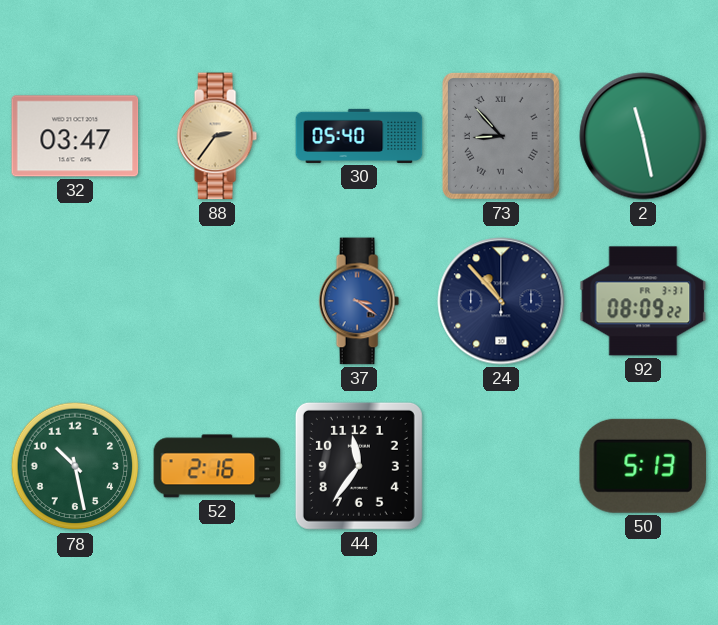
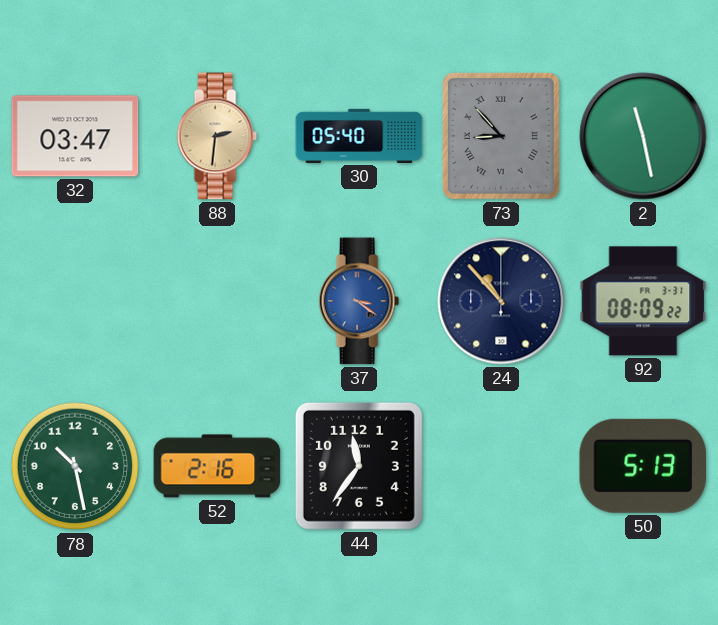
88: 2:36 -> 2:31
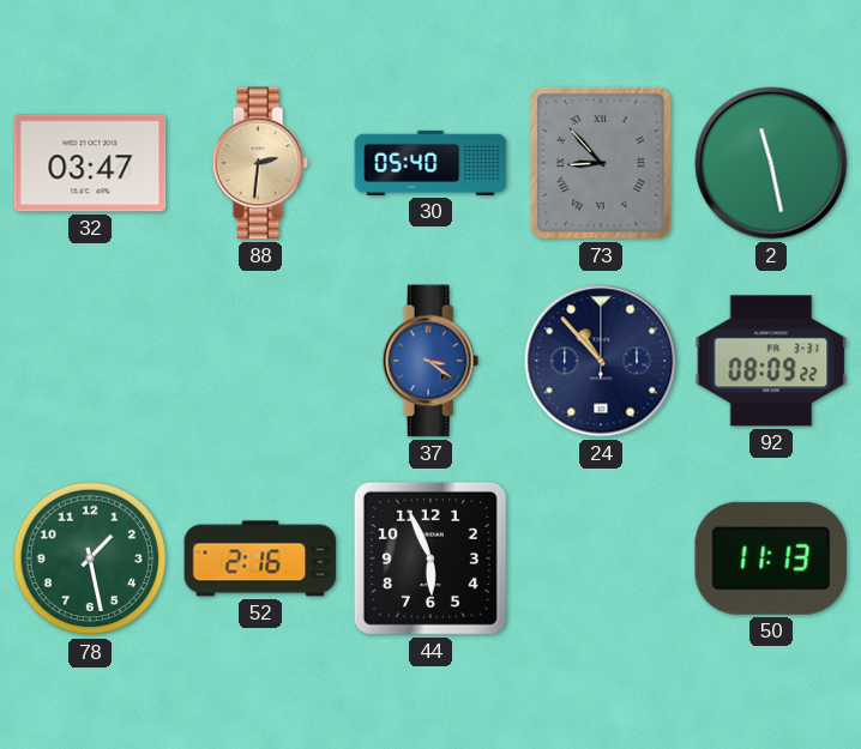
78: 10:28 -> 1:28
44: 11:36 -> 5:56
50: 5:13 -> 11:13
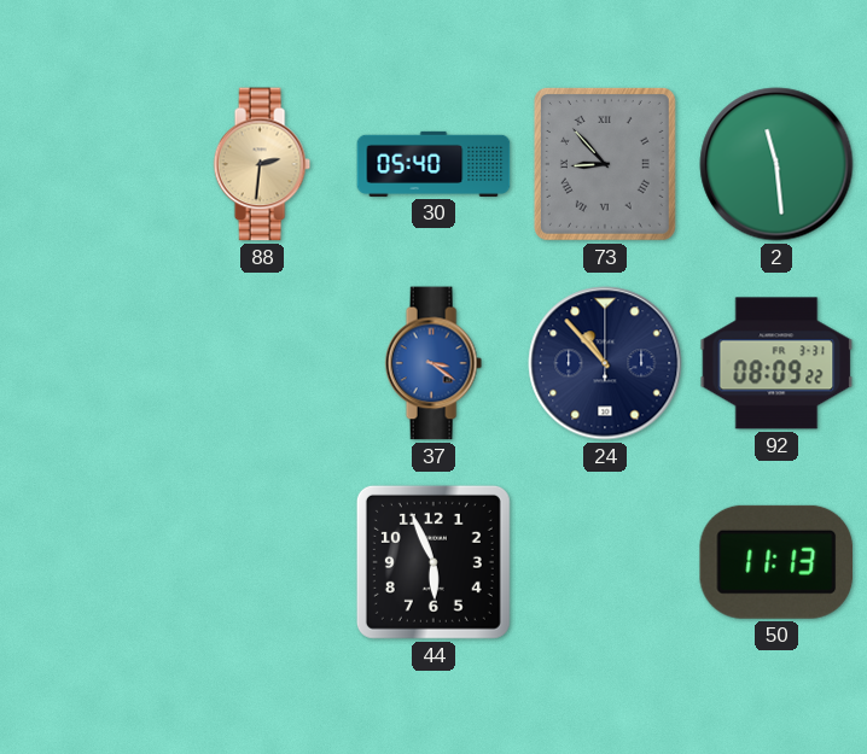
32: 03:47 -> none
2: 11:28 -> 11:29
78: 1:28 -> none
52: 2:16 -> none
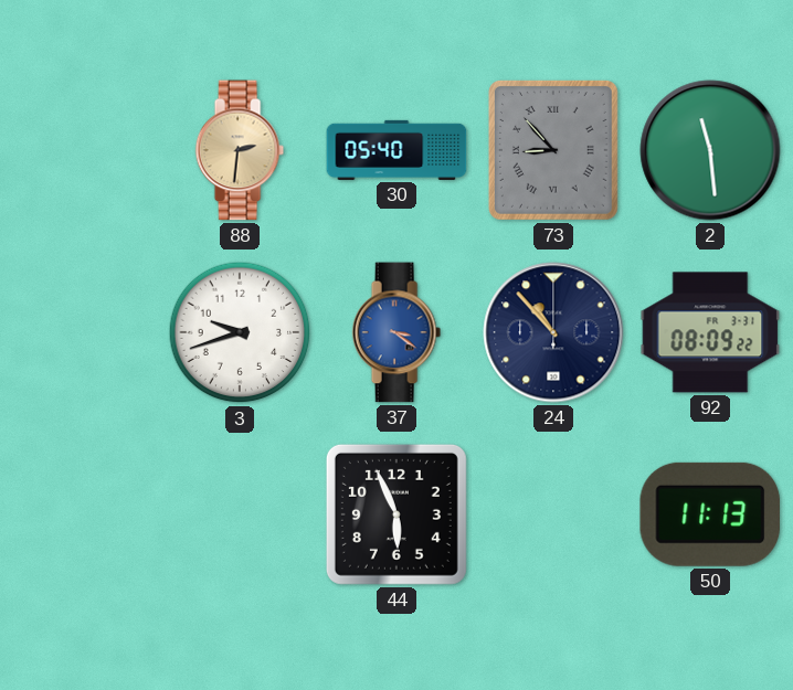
3: none -> 9:42
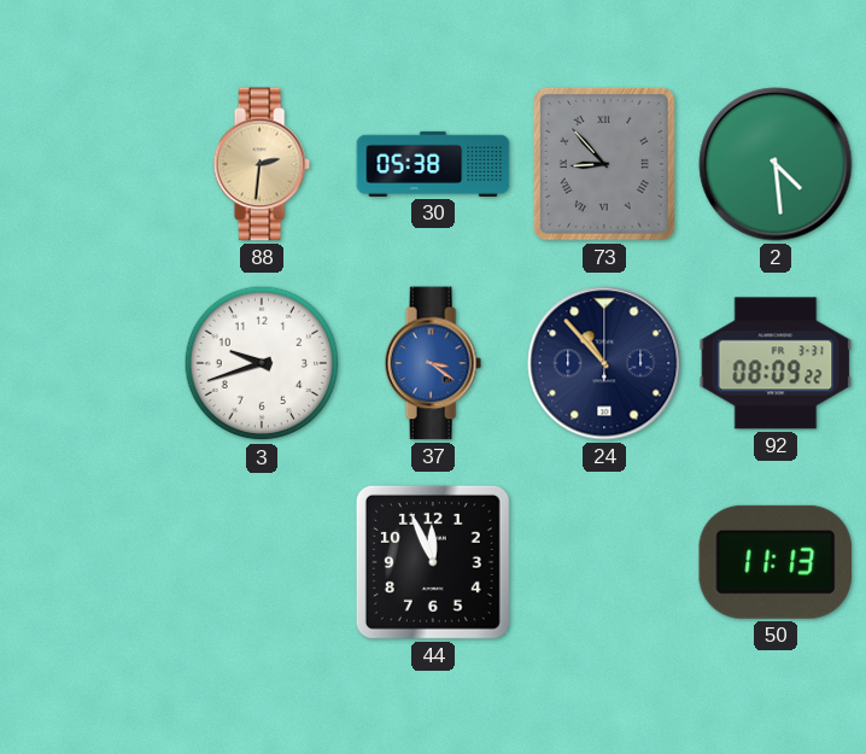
30: 05:40 -> 05:38
2: 11:29 -> 4:29
44: 5:56 -> 11:56
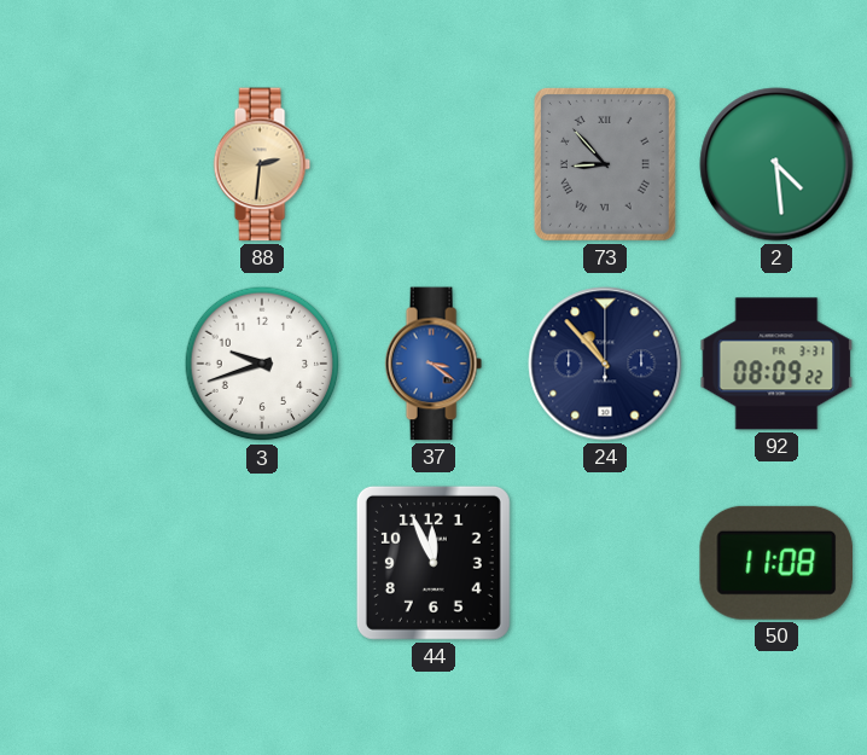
30: 05:38 -> none
50: 11:13 -> 11:08
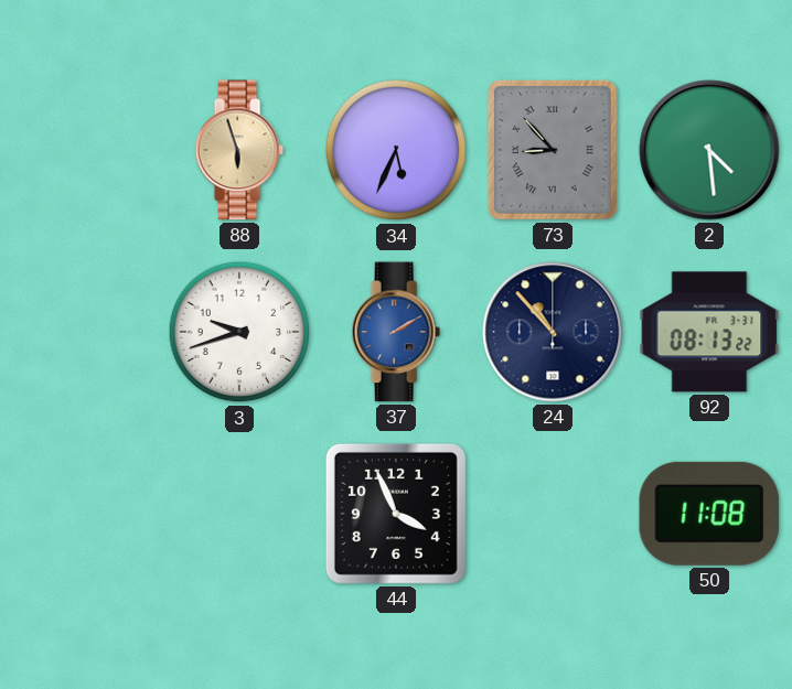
88: 2:31 -> 5:57
34: none -> 5:34
37: 3:21 -> 2:10
92: 08:09 -> 08:13
44: 11:56 -> 3:56
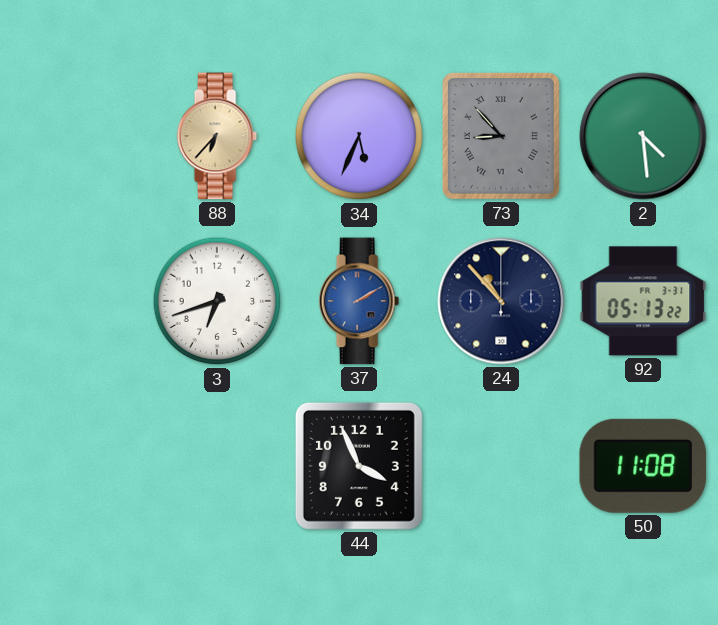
88: 5:57 -> 6:37
3: 9:42 -> 6:42
92: 08:13 -> 05:13
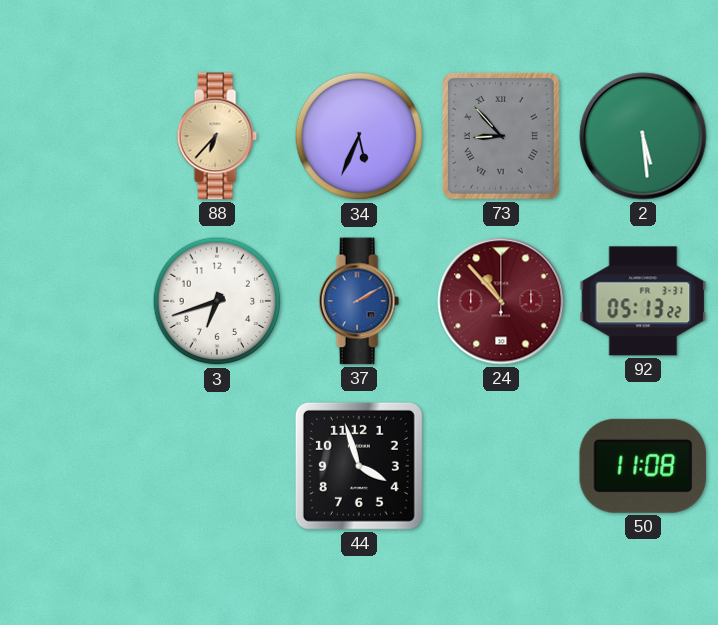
2: 4:29 -> 5:29
24 dial: navy -> burgundy
44: 3:56 -> 3:57
